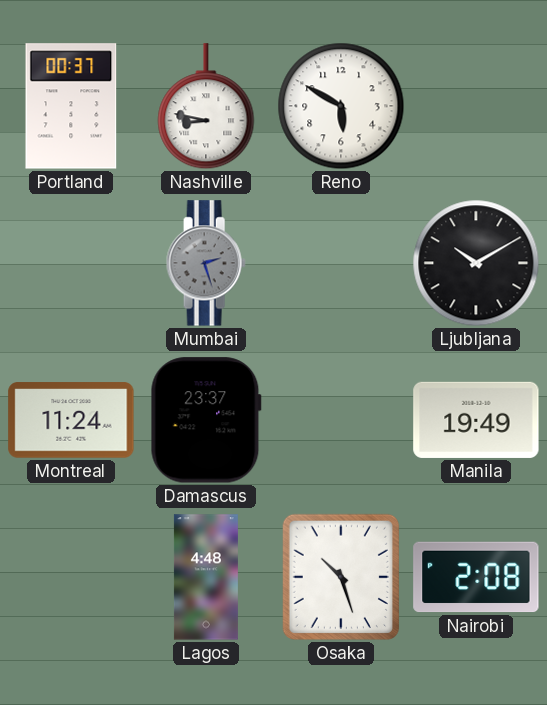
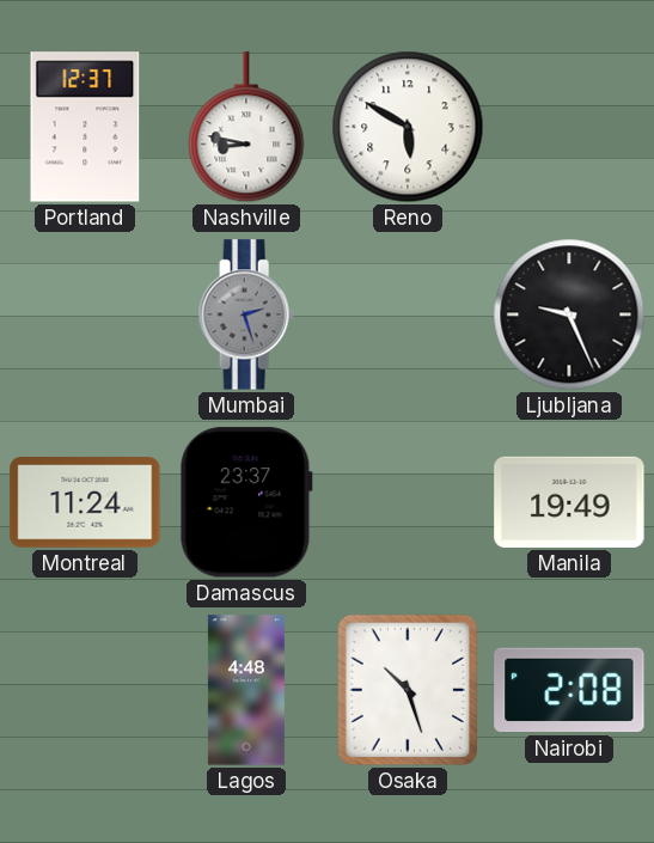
Portland: 00:37 -> 12:37
Ljubljana: 10:10 -> 9:26
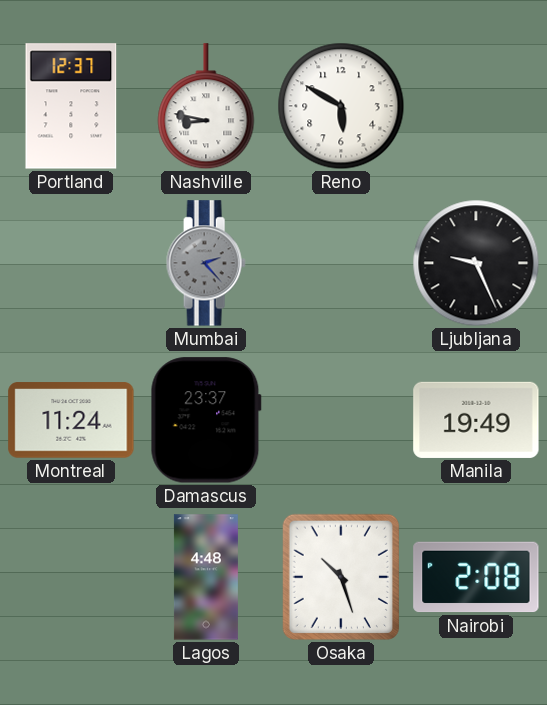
Mumbai: 2:27 -> 2:23
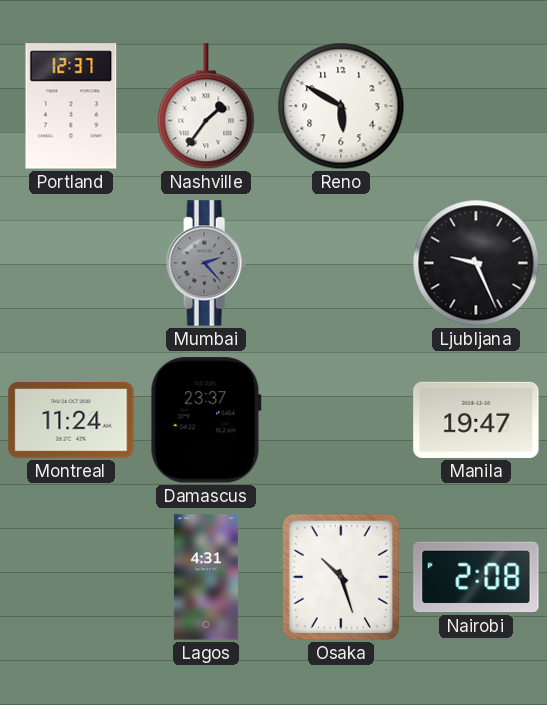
Nashville: 8:47 -> 1:36
Manila: 19:49 -> 19:47
Lagos: 4:48 -> 4:31
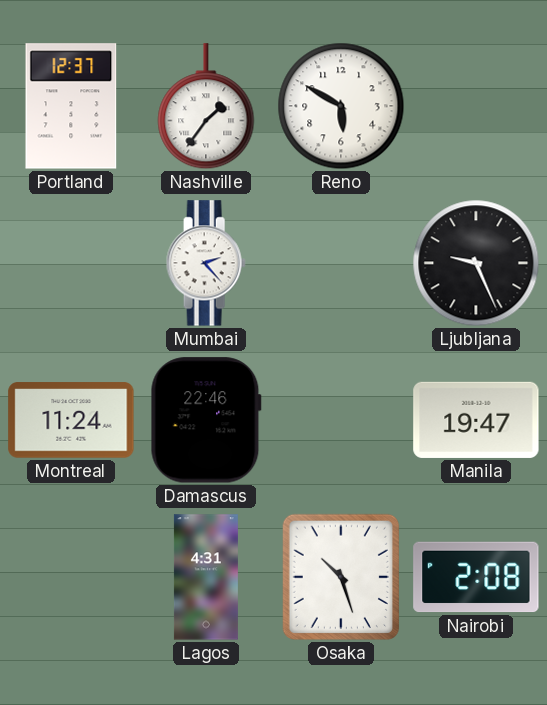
Mumbai dial: grey -> white
Damascus: 23:37 -> 22:46
